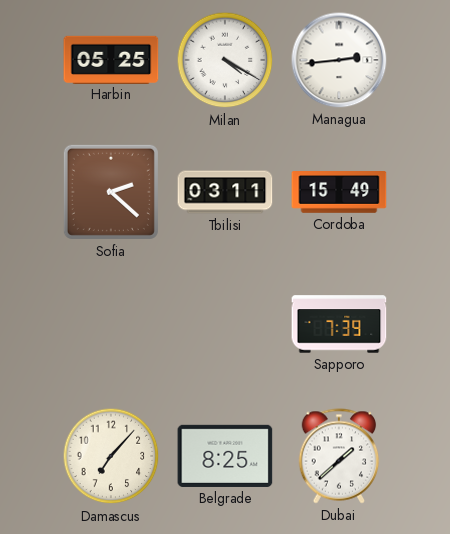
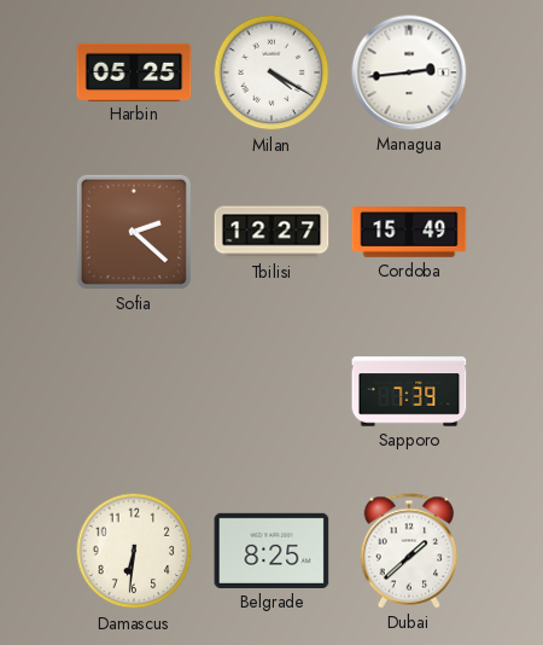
Tbilisi: 03:11 -> 12:27
Damascus: 7:07 -> 6:31
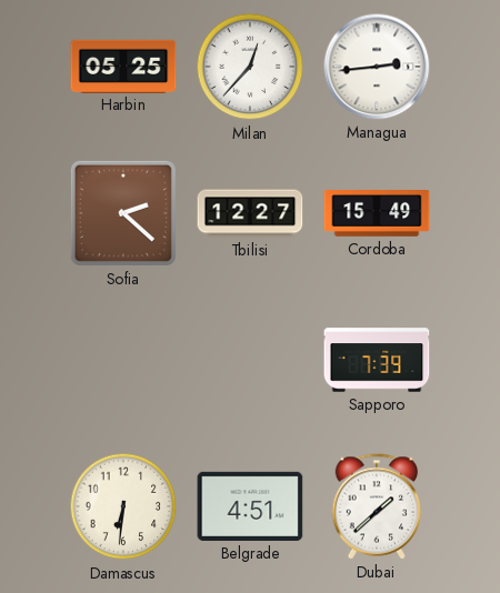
Milan: 4:20 -> 12:37
Belgrade: 8:25 -> 4:51
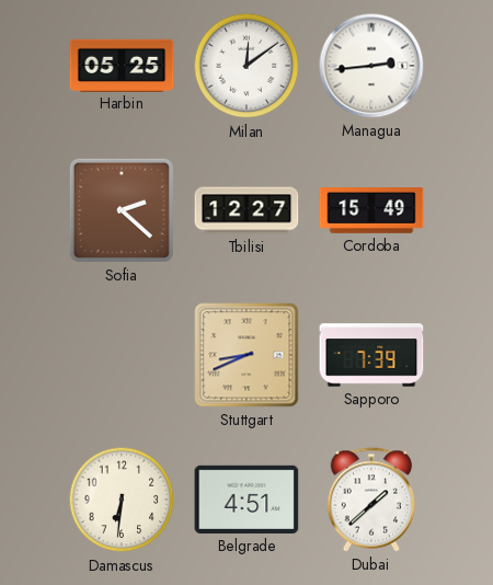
Milan: 12:37 -> 12:09
Stuttgart: none -> 8:41
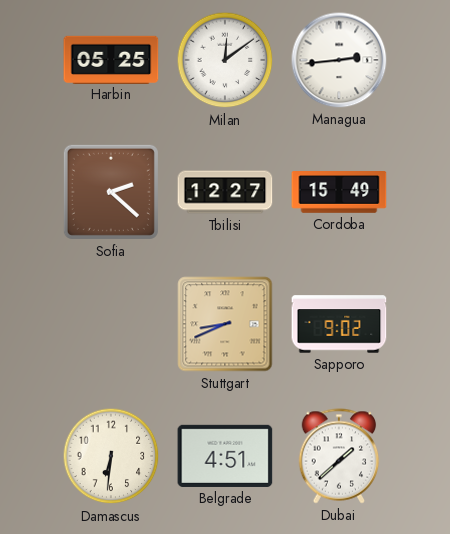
Sapporo: 7:39 -> 9:02
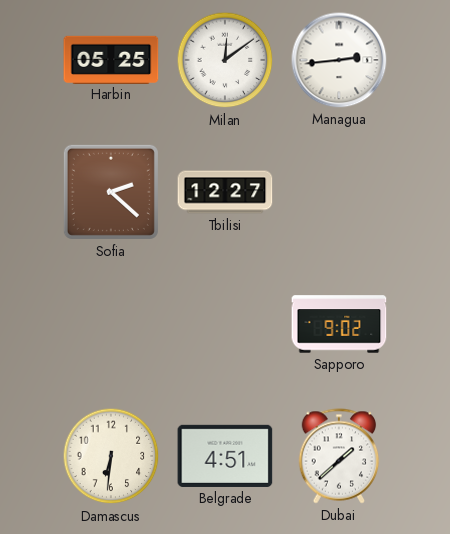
Cordoba: 15:49 -> none
Stuttgart: 8:41 -> none
